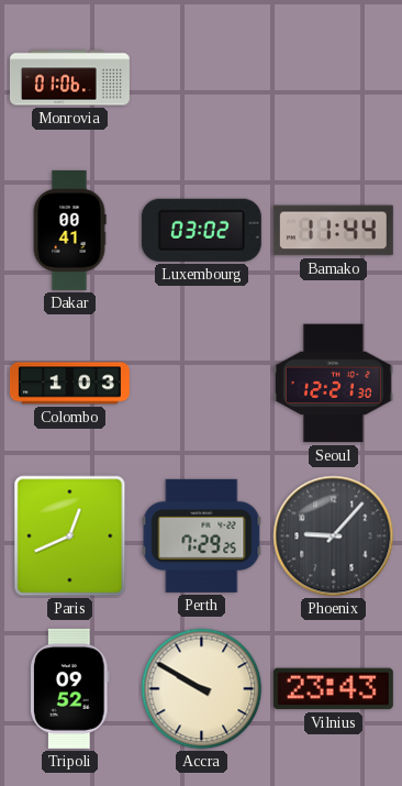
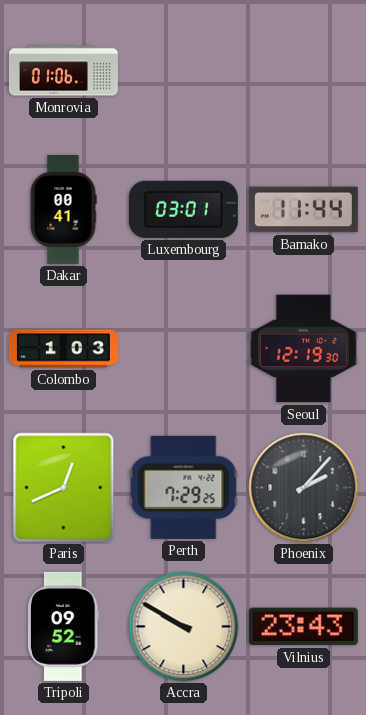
Luxembourg: 03:02 -> 03:01
Seoul: 12:21 -> 12:19
Phoenix: 9:07 -> 2:07
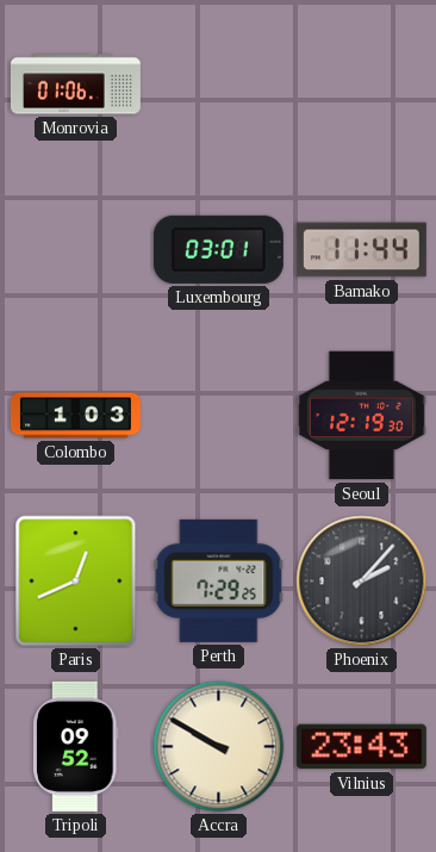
Dakar: 00:41 -> none
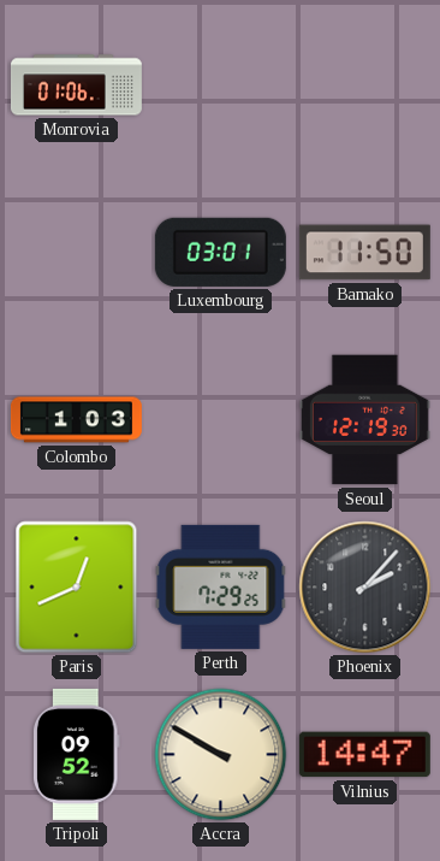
Bamako: 11:44 -> 11:50
Vilnius: 23:43 -> 14:47
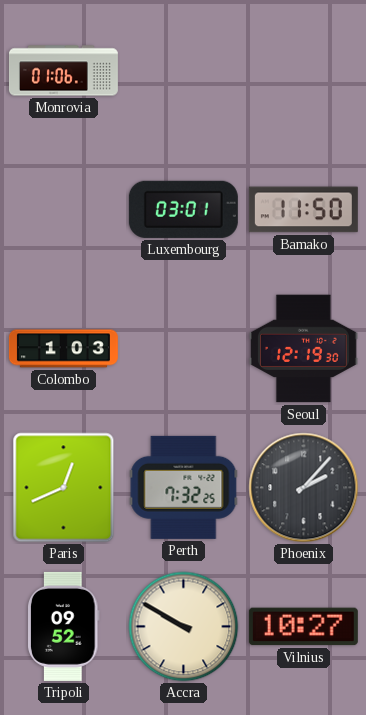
Perth: 7:29 -> 7:32
Vilnius: 14:47 -> 10:27
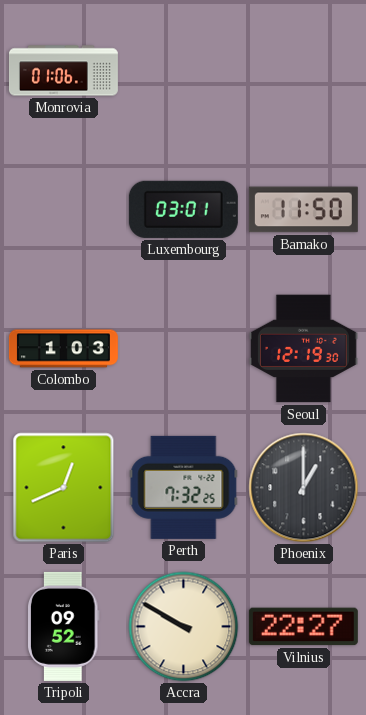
Phoenix: 2:07 -> 1:00
Vilnius: 10:27 -> 22:27
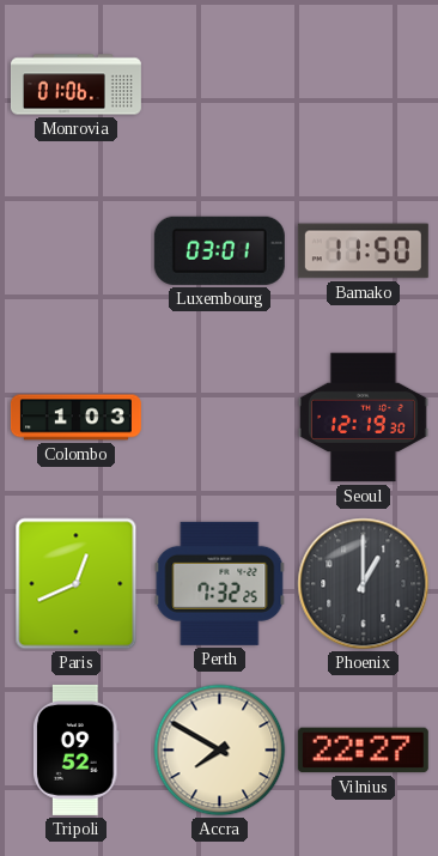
Accra: 9:50 -> 7:50
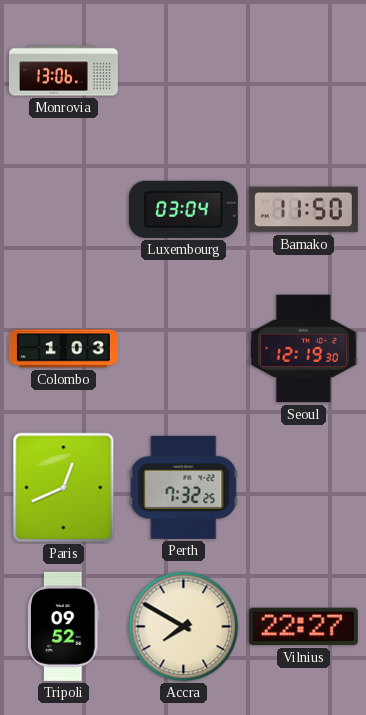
Monrovia: 01:06 -> 13:06
Luxembourg: 03:01 -> 03:04
Phoenix: 1:00 -> none
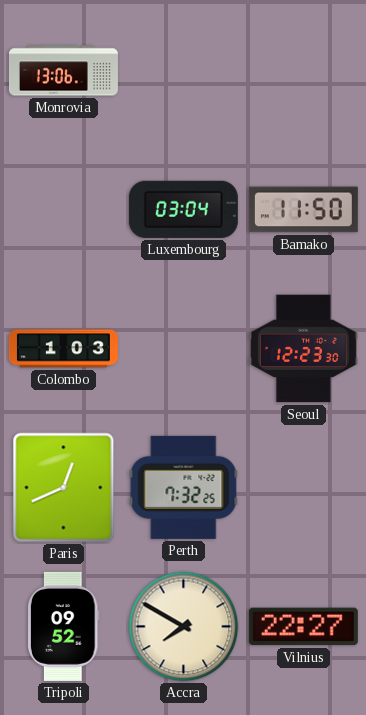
Seoul: 12:19 -> 12:23
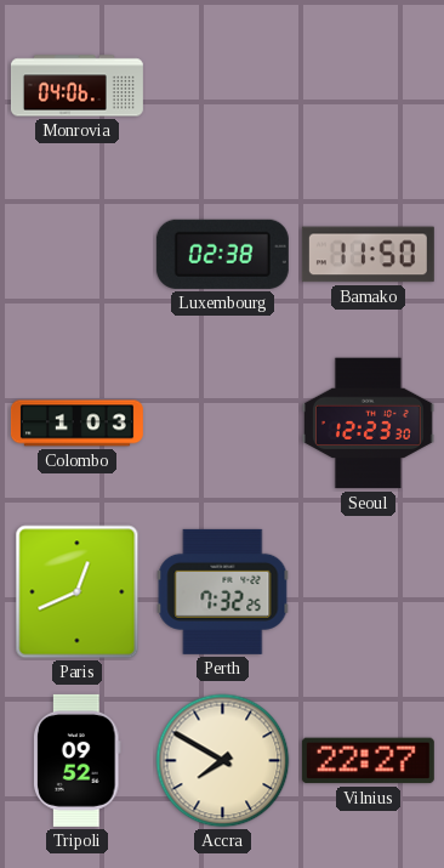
Monrovia: 13:06 -> 04:06
Luxembourg: 03:04 -> 02:38
